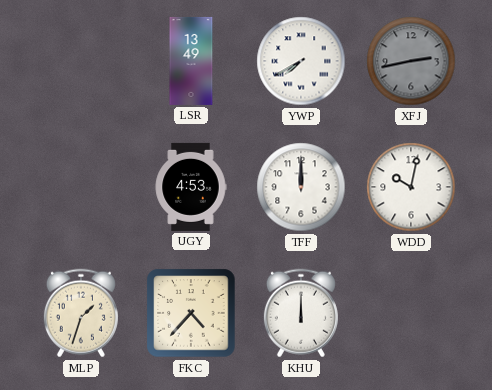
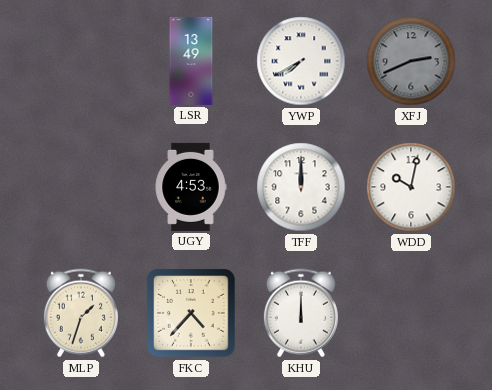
XFJ: 2:43 -> 2:41
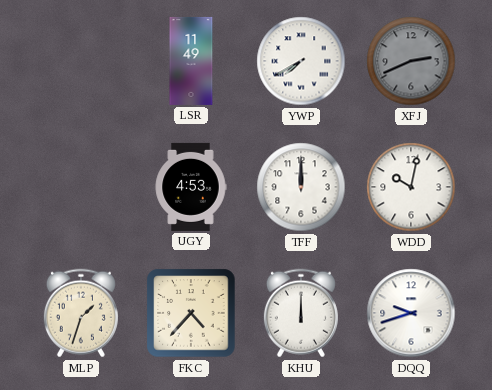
LSR: 13:49 -> 11:49
DQQ: none -> 9:42
